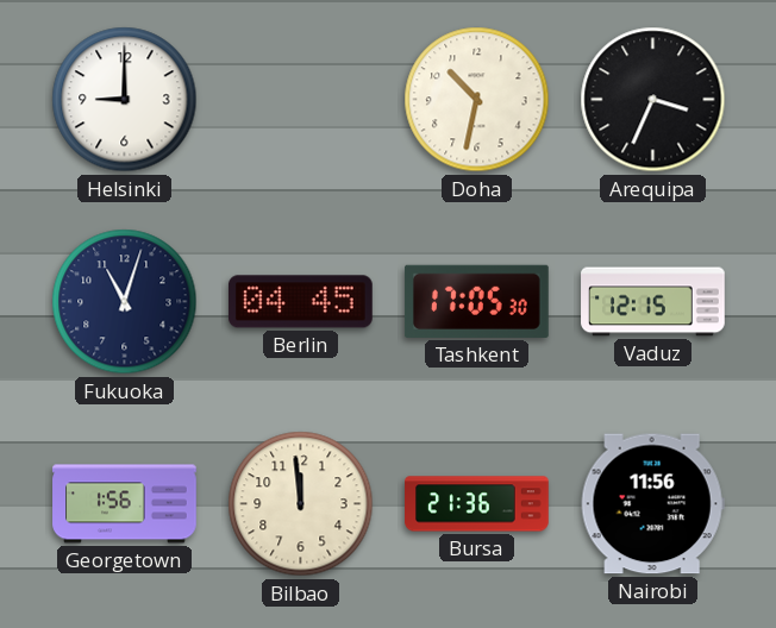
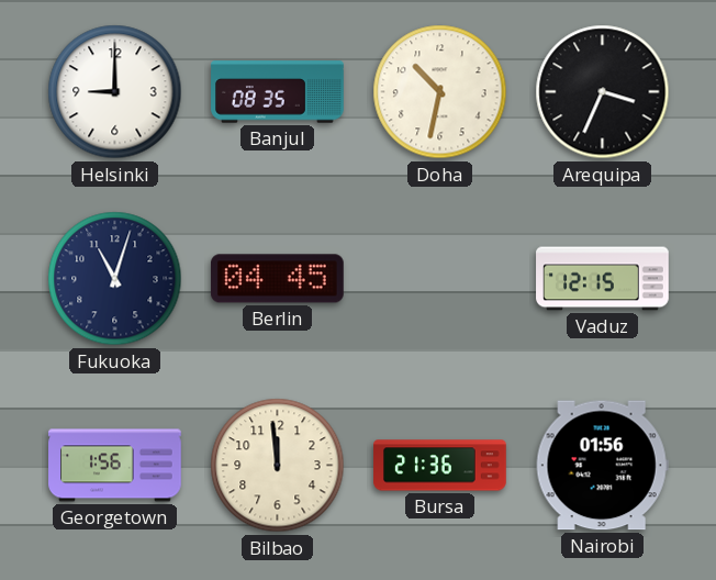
Banjul: none -> 08:35
Tashkent: 17:05 -> none
Nairobi: 11:56 -> 01:56
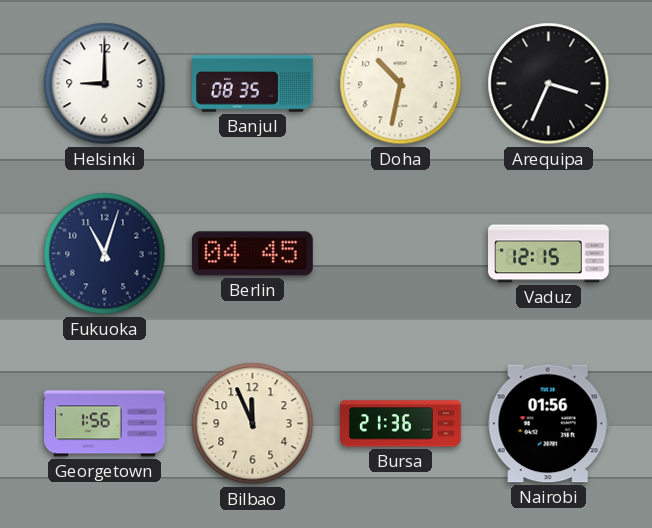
Bilbao: 11:59 -> 11:56
